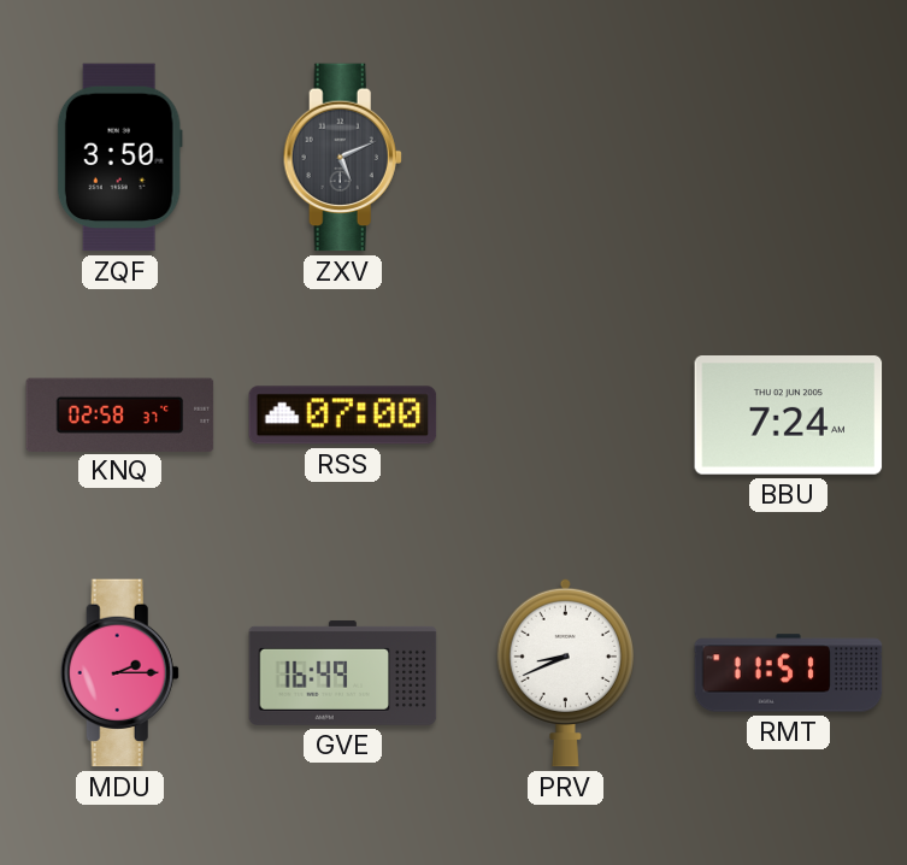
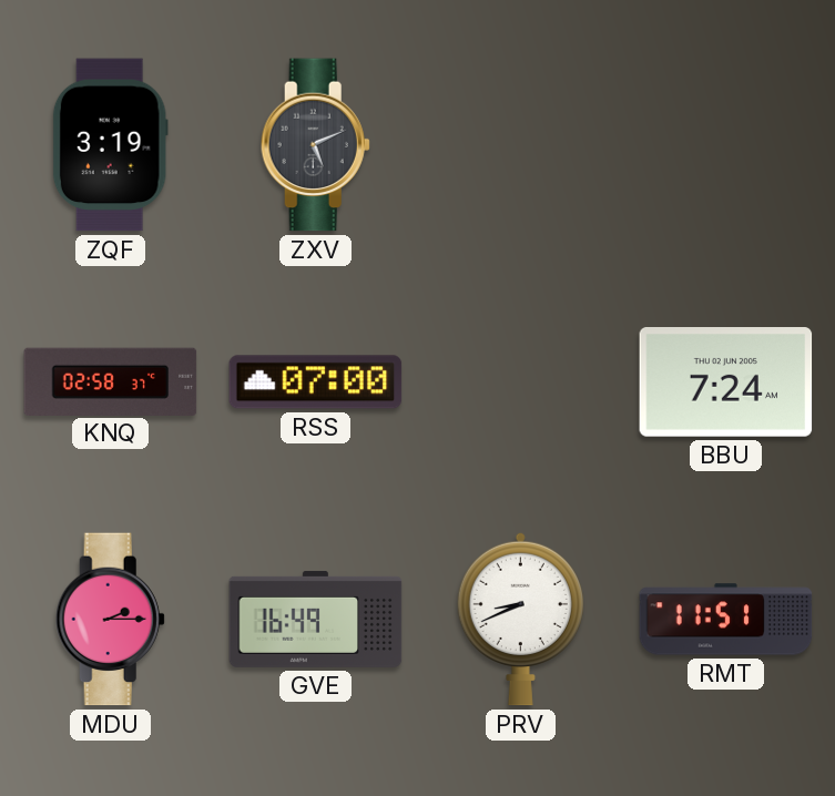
ZQF: 3:50 -> 3:19
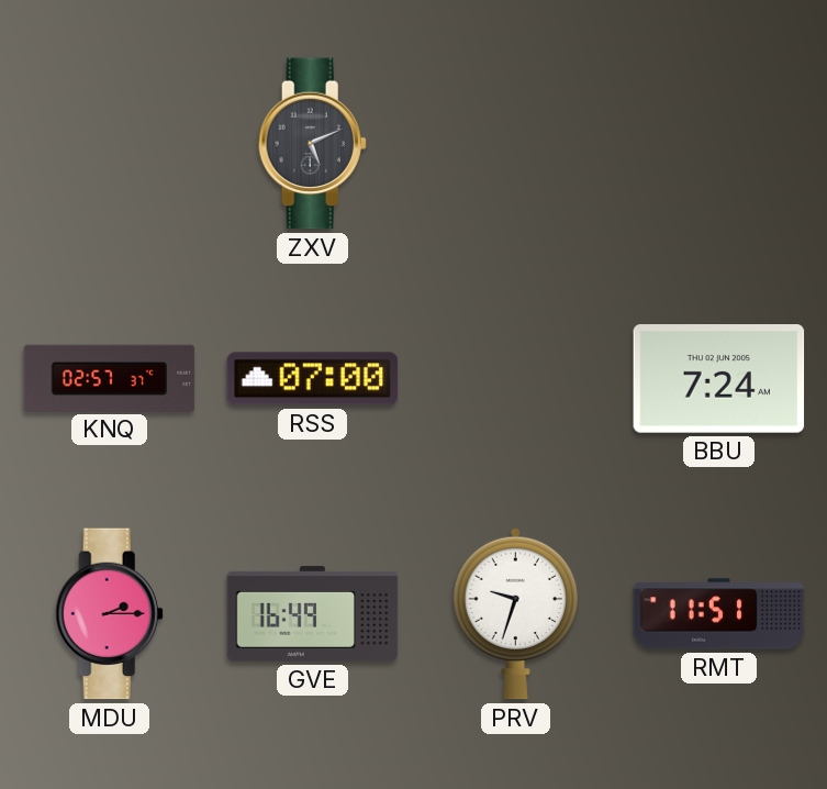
ZQF: 3:19 -> none
KNQ: 02:58 -> 02:57
PRV: 8:41 -> 9:33
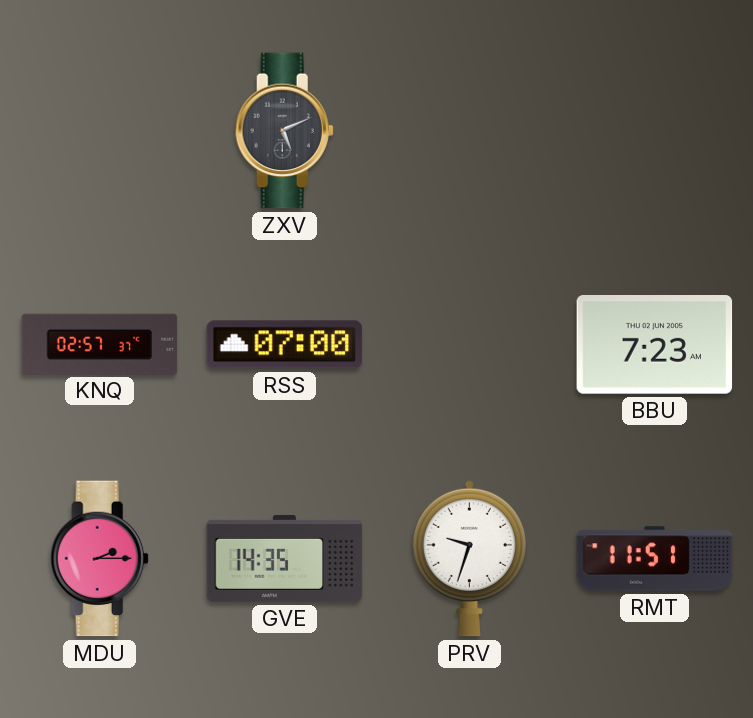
BBU: 7:24 -> 7:23
GVE: 16:49 -> 14:35
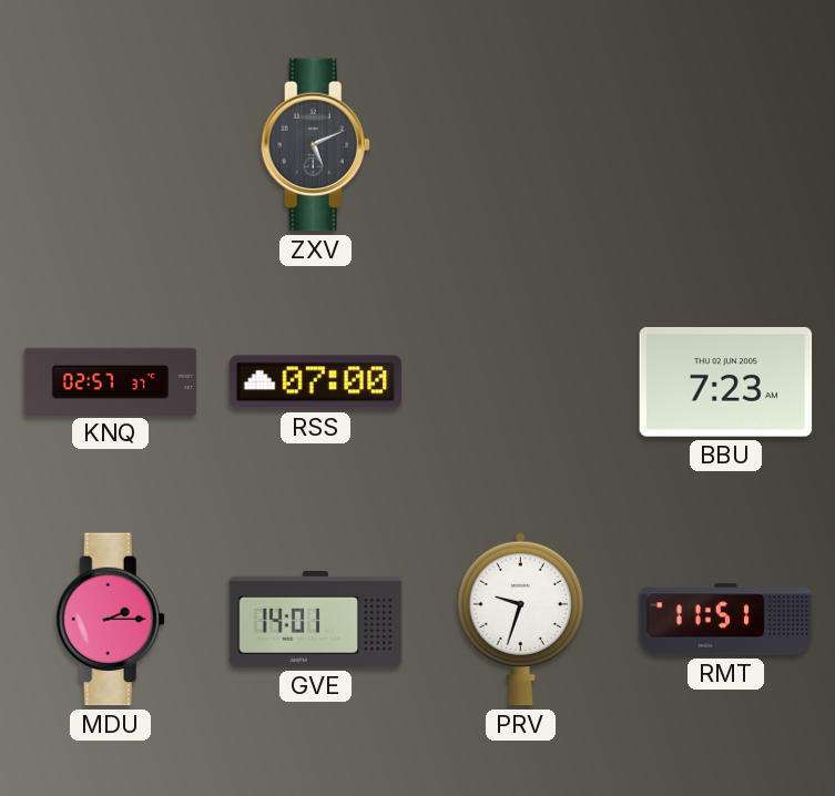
GVE: 14:35 -> 14:01
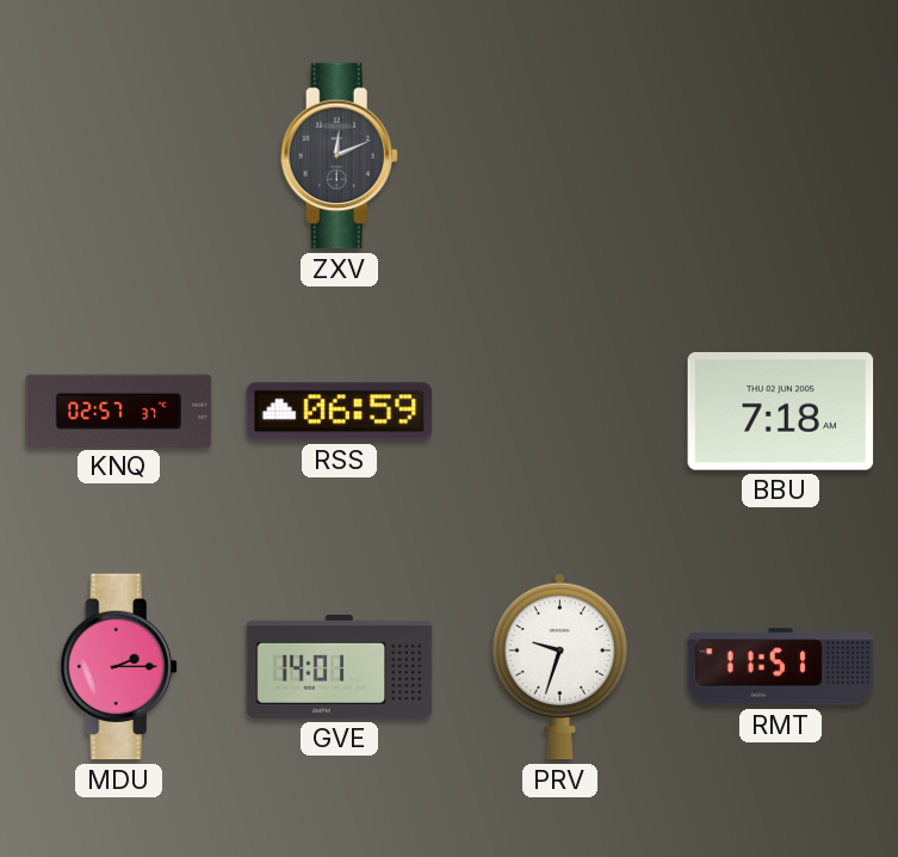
ZXV: 5:11 -> 12:11
RSS: 07:00 -> 06:59
BBU: 7:23 -> 7:18
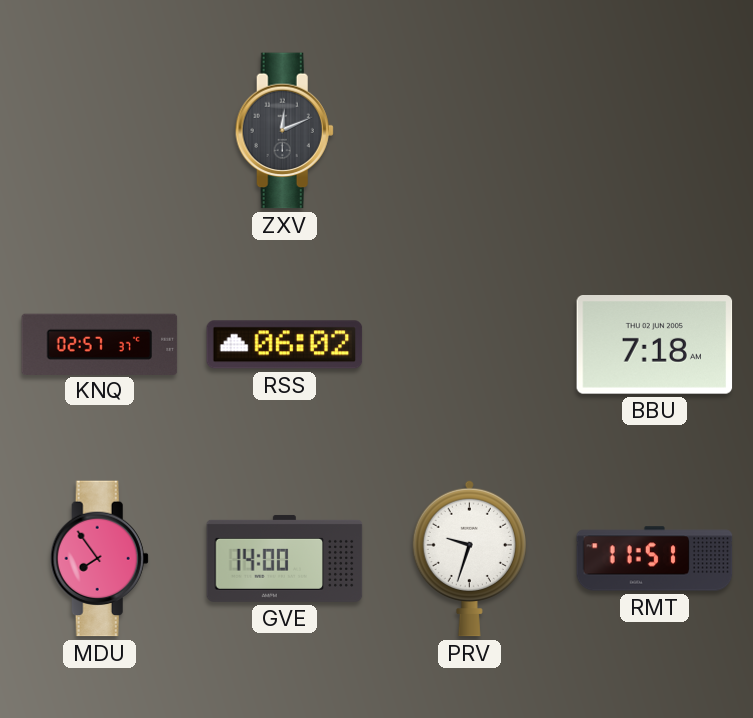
RSS: 06:59 -> 06:02
MDU: 2:15 -> 7:54
GVE: 14:01 -> 14:00
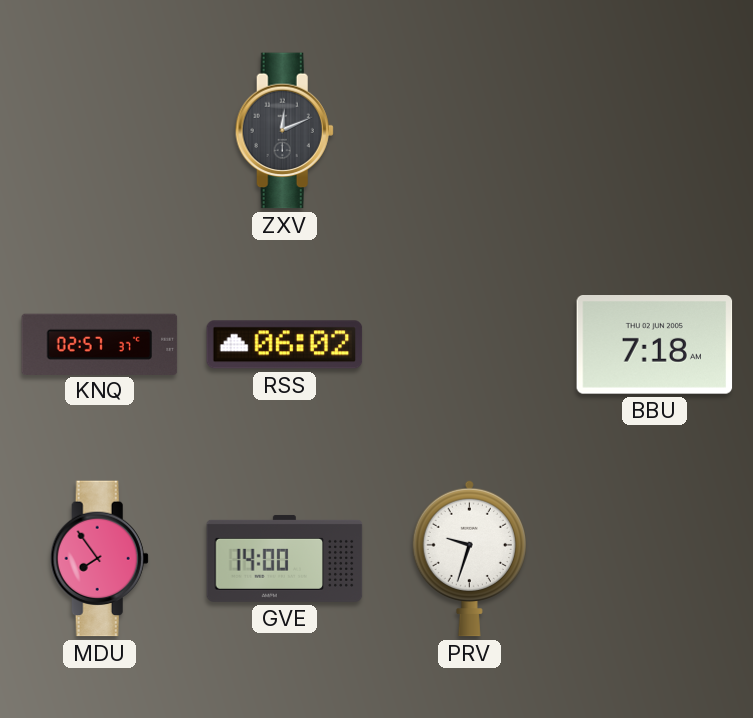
RMT: 11:51 -> none
